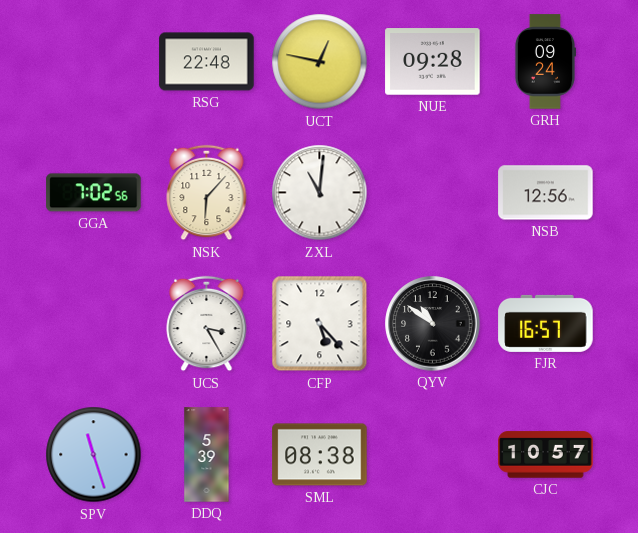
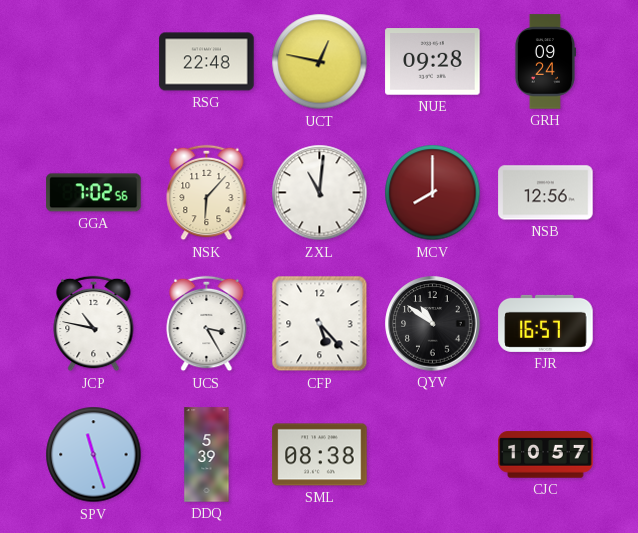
MCV: none -> 8:00
JCP: none -> 10:47
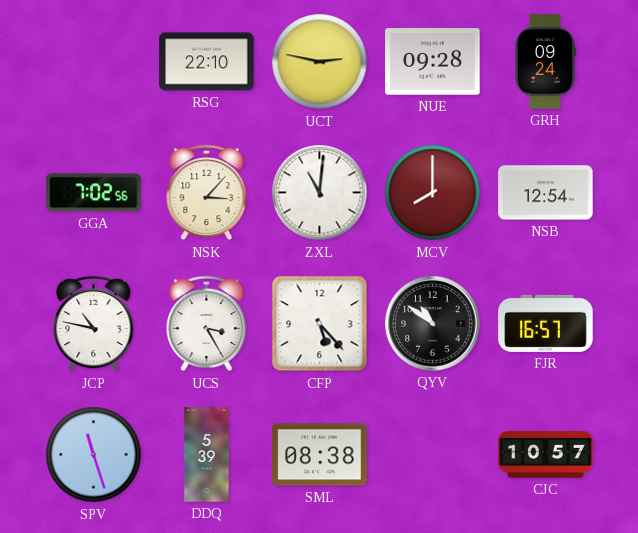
RSG: 22:48 -> 22:10
UCT: 12:47 -> 2:47
NSK: 6:07 -> 3:07
NSB: 12:56 -> 12:54
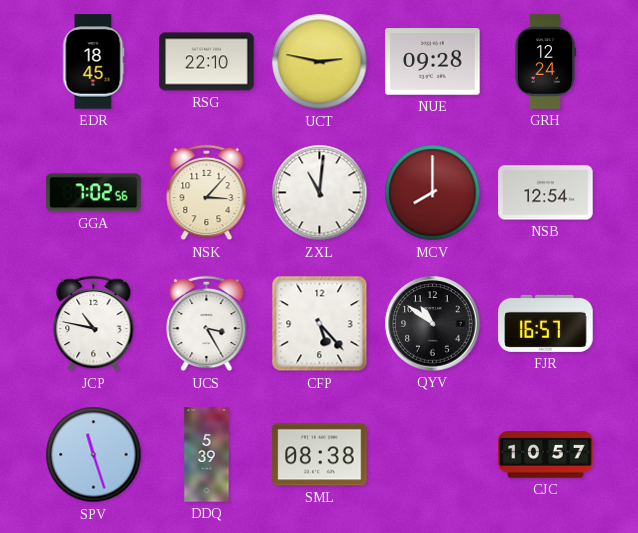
EDR: none -> 18:45
GRH: 09:24 -> 12:24
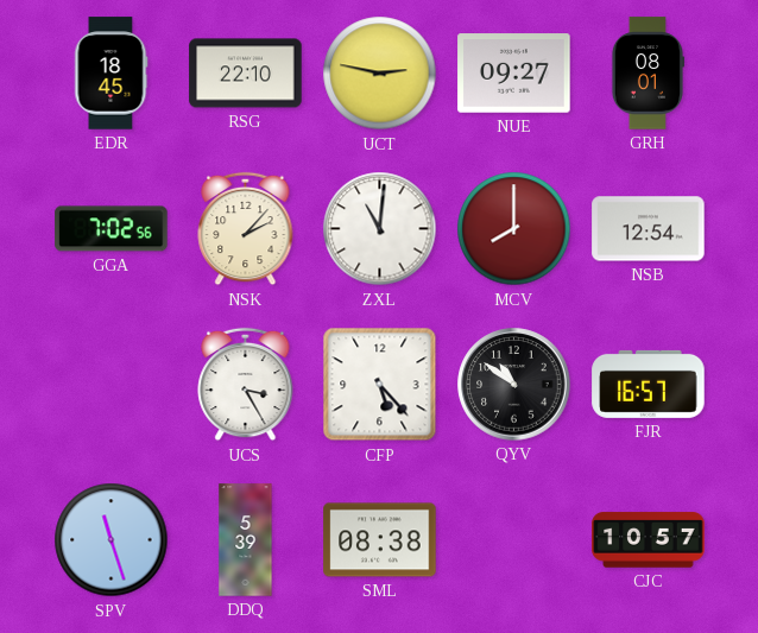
NUE: 09:28 -> 09:27
GRH: 12:24 -> 08:01
NSK: 3:07 -> 2:07
JCP: 10:47 -> none
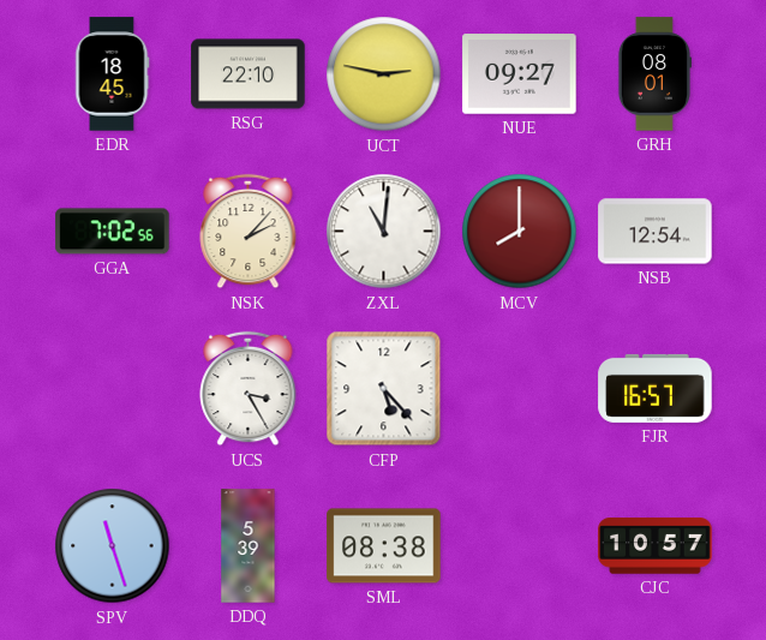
QYV: 10:51 -> none
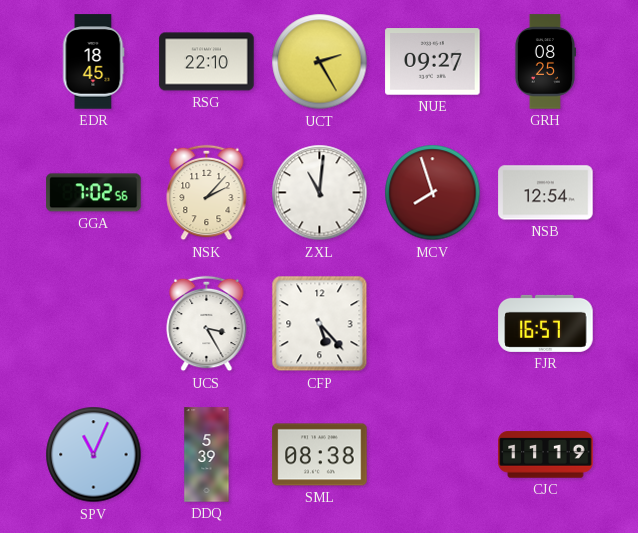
UCT: 2:47 -> 2:25
GRH: 08:01 -> 08:25
MCV: 8:00 -> 7:57
SPV: 11:27 -> 11:04
CJC: 10:57 -> 11:19
